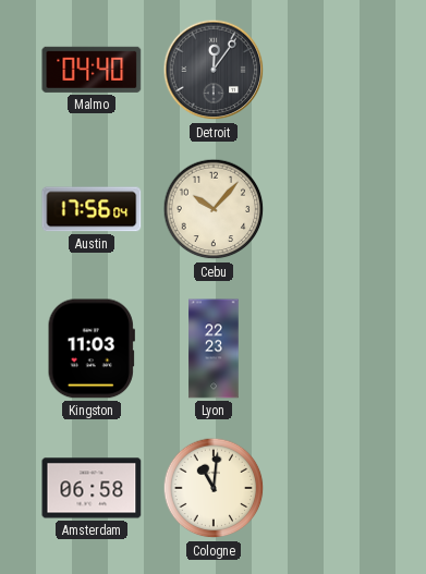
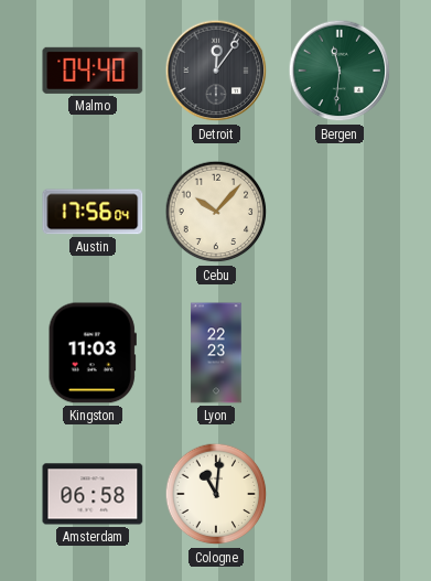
Bergen: none -> 11:31
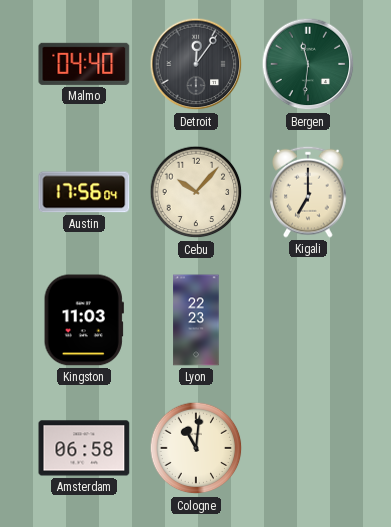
Kigali: none -> 7:00
